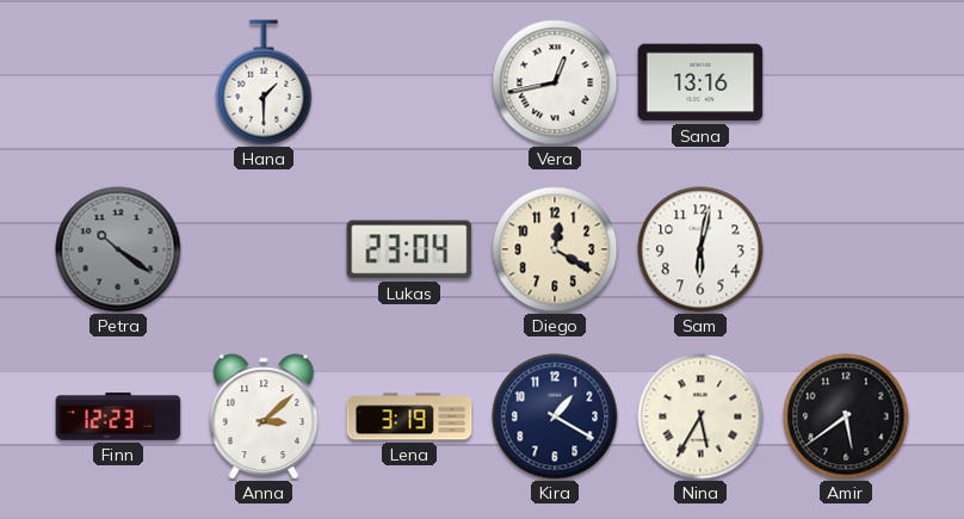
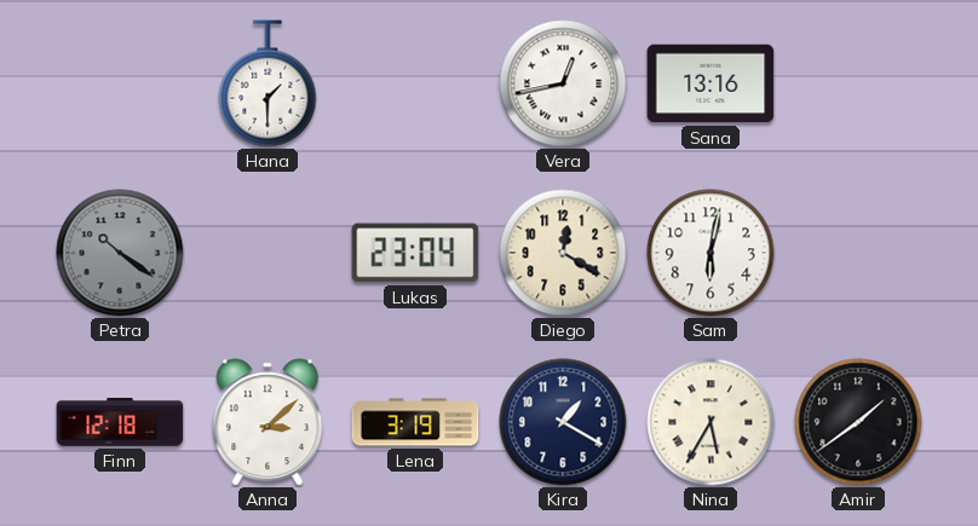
Finn: 12:23 -> 12:18
Amir: 5:39 -> 1:39
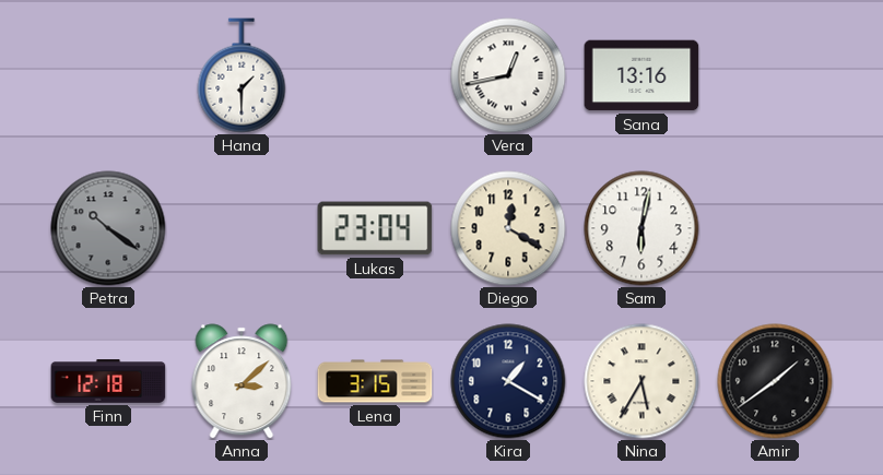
Lena: 3:19 -> 3:15
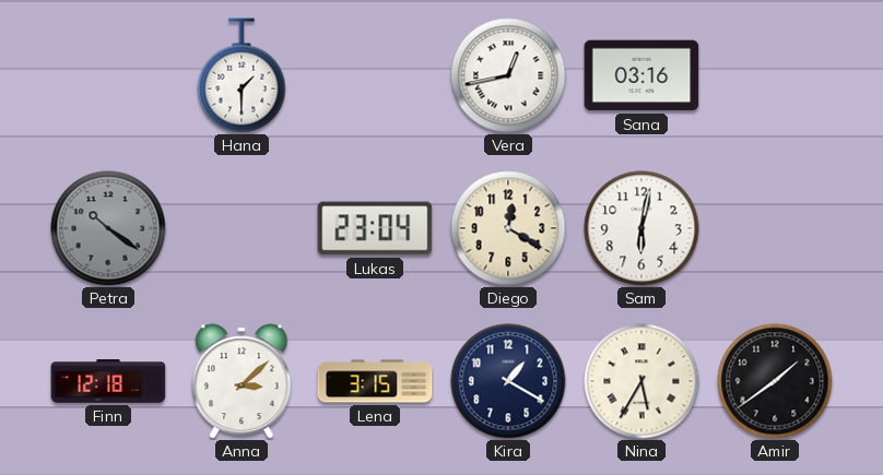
Sana: 13:16 -> 03:16
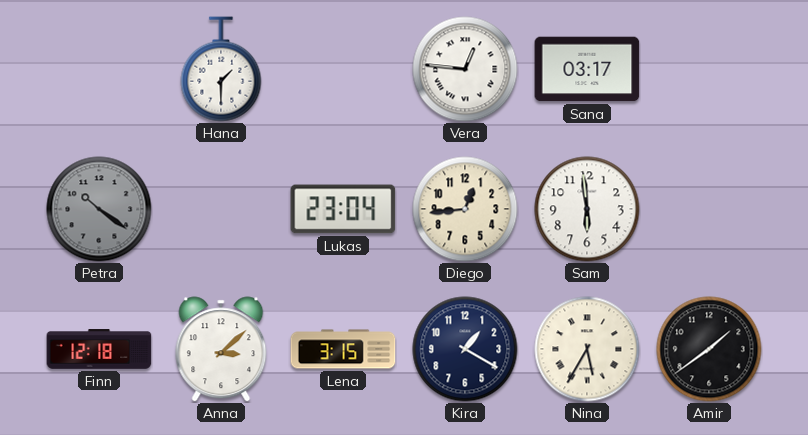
Vera: 12:43 -> 12:46
Sana: 03:16 -> 03:17
Diego: 12:20 -> 12:44
Sam: 6:02 -> 5:59
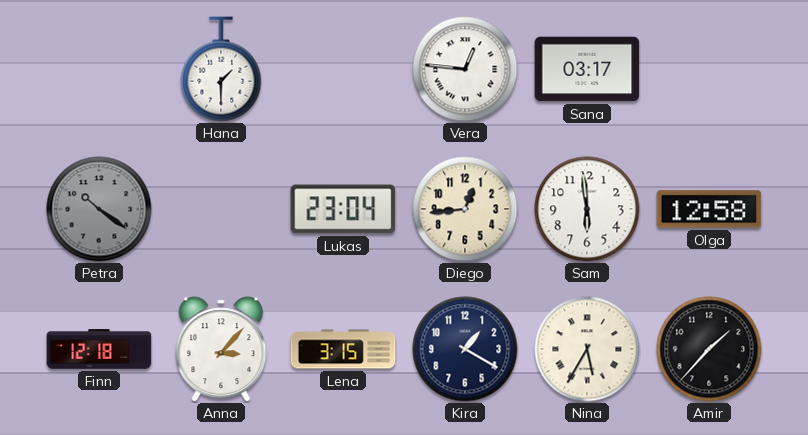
Olga: none -> 12:58
Anna: 3:08 -> 3:07
Amir: 1:39 -> 1:37
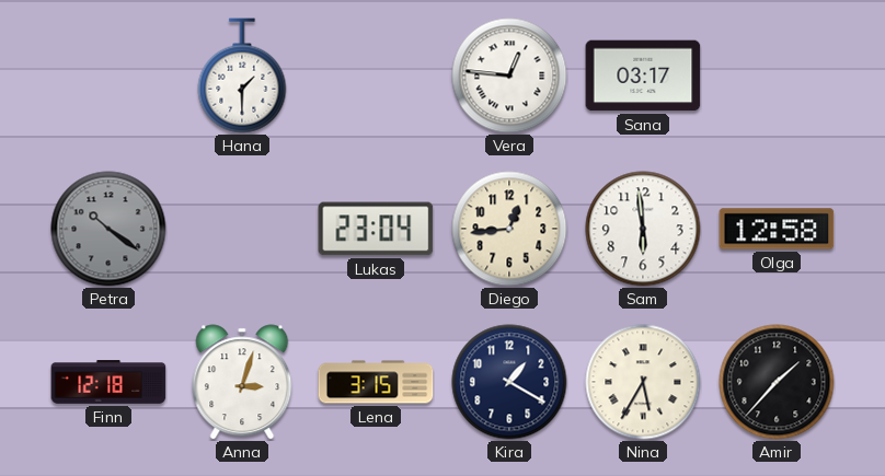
Anna: 3:07 -> 3:03
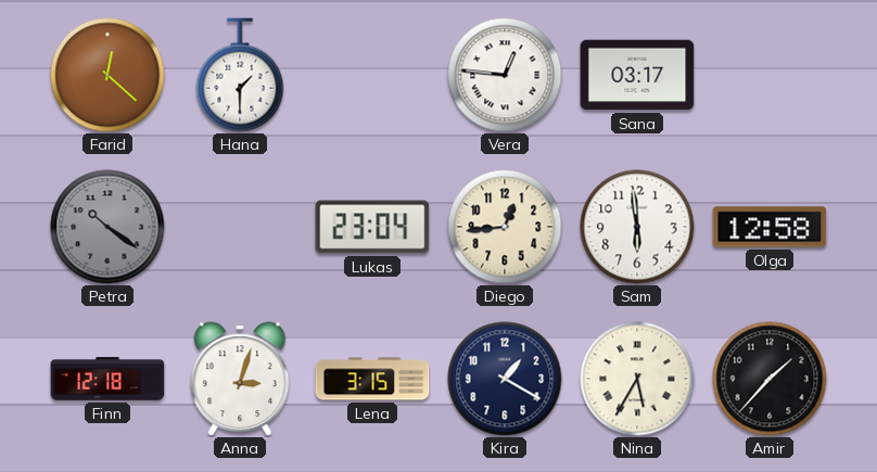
Farid: none -> 12:22
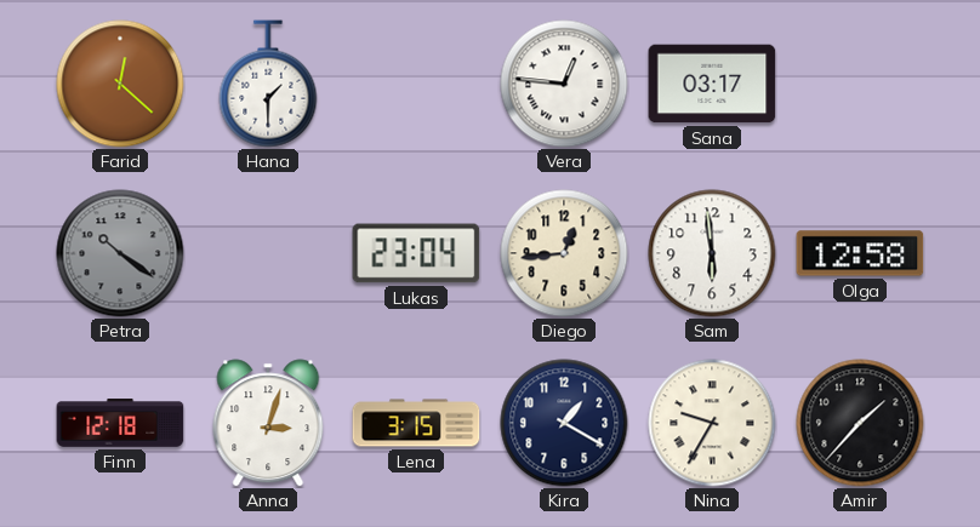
Nina: 5:35 -> 9:35
